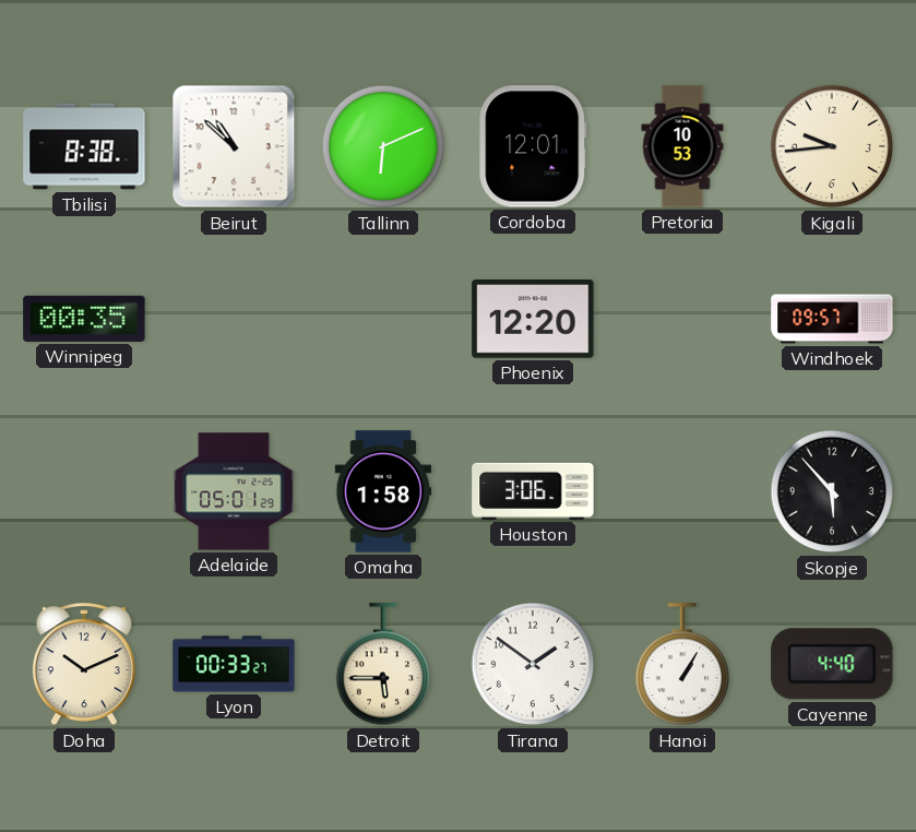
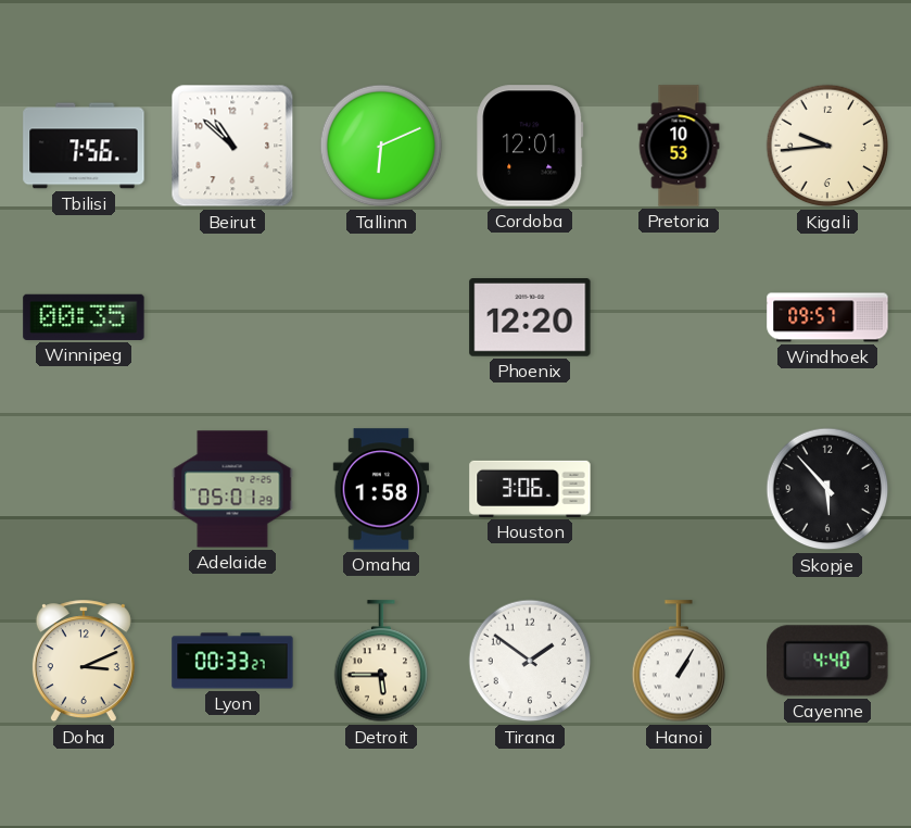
Tbilisi: 8:38 -> 7:56
Doha: 10:11 -> 3:11
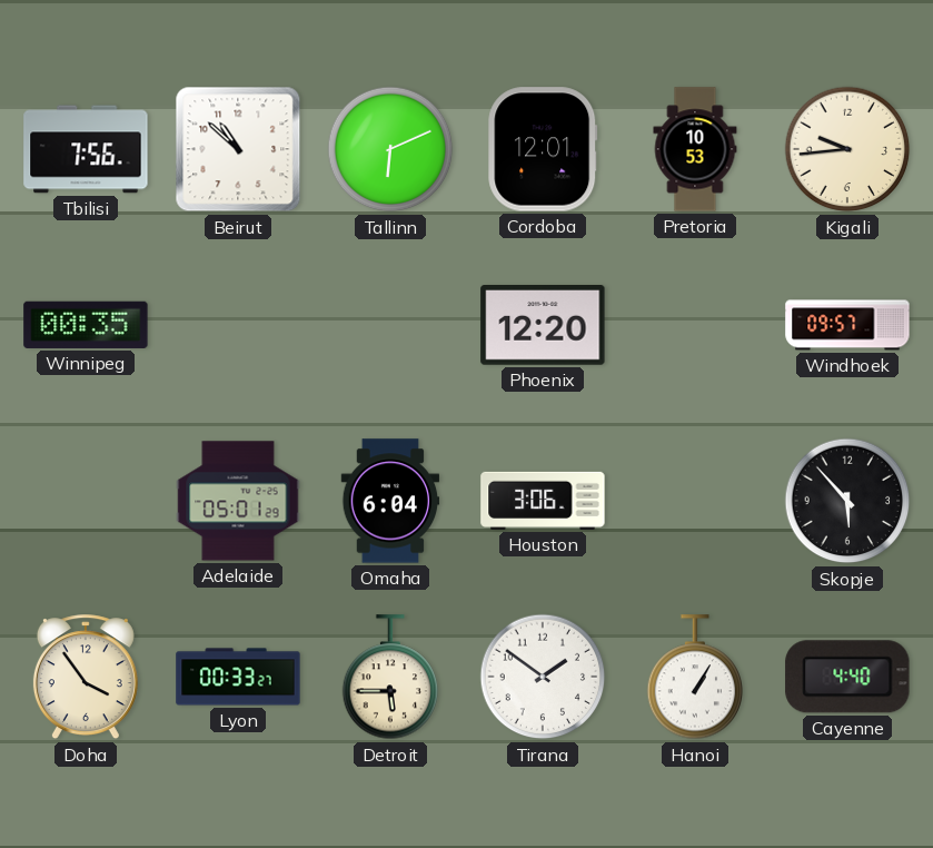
Omaha: 1:58 -> 6:04
Doha: 3:11 -> 3:54
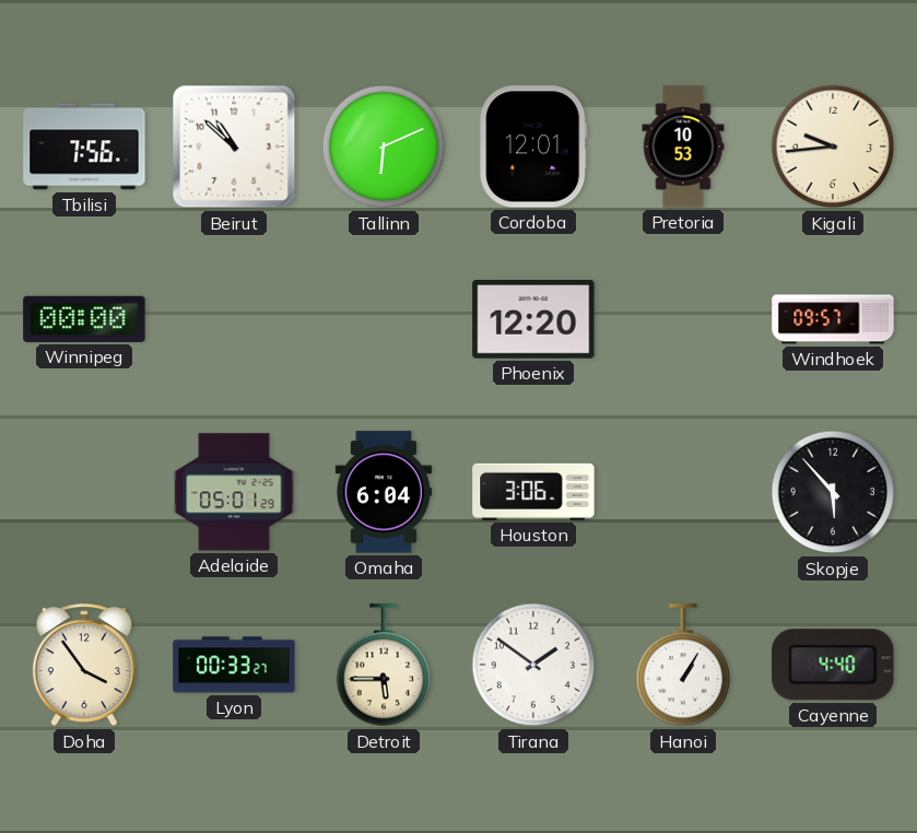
Winnipeg: 00:35 -> 00:00
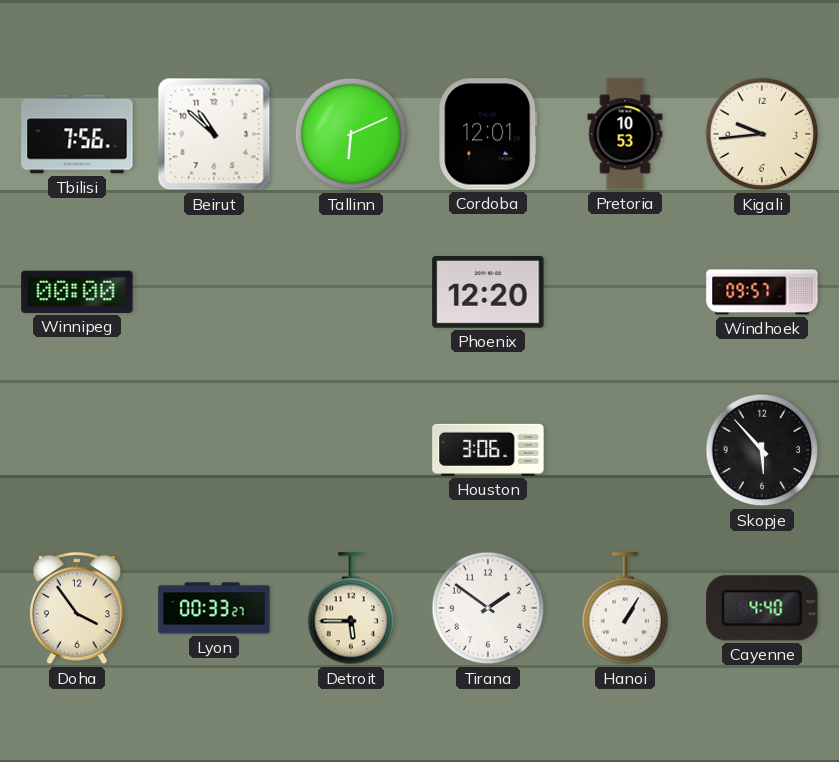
Adelaide: 05:01 -> none
Omaha: 6:04 -> none
